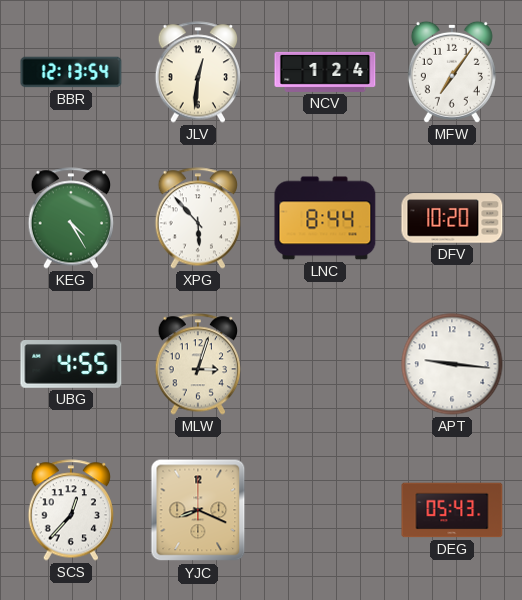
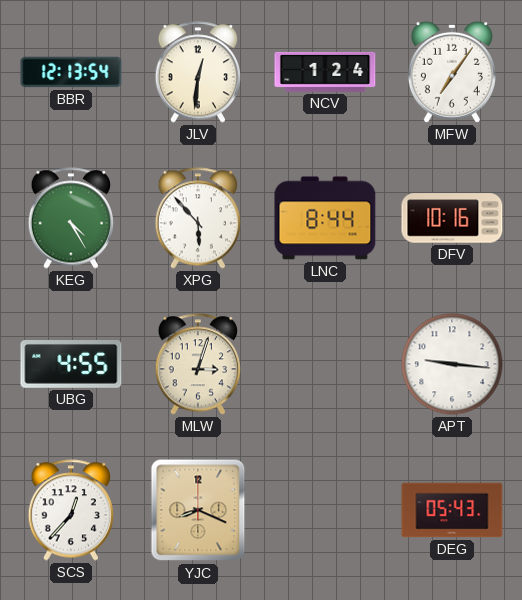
DFV: 10:20 -> 10:16
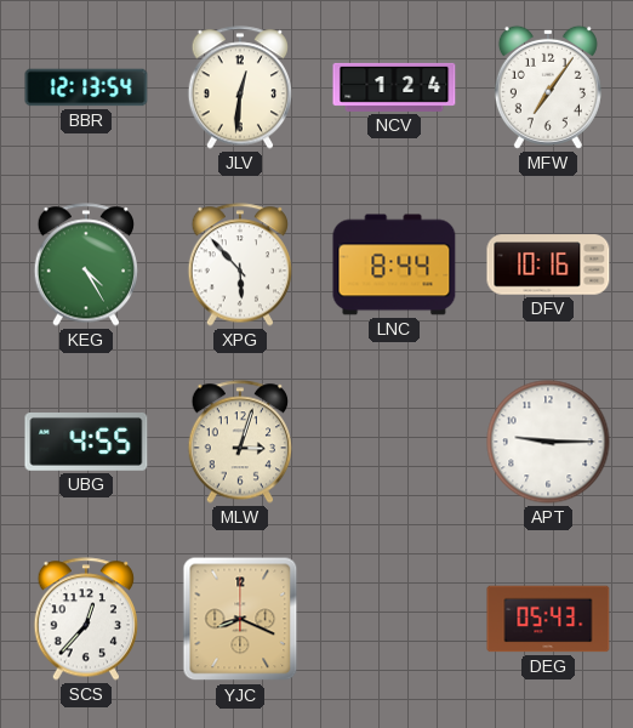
APT: 9:16 -> 9:15
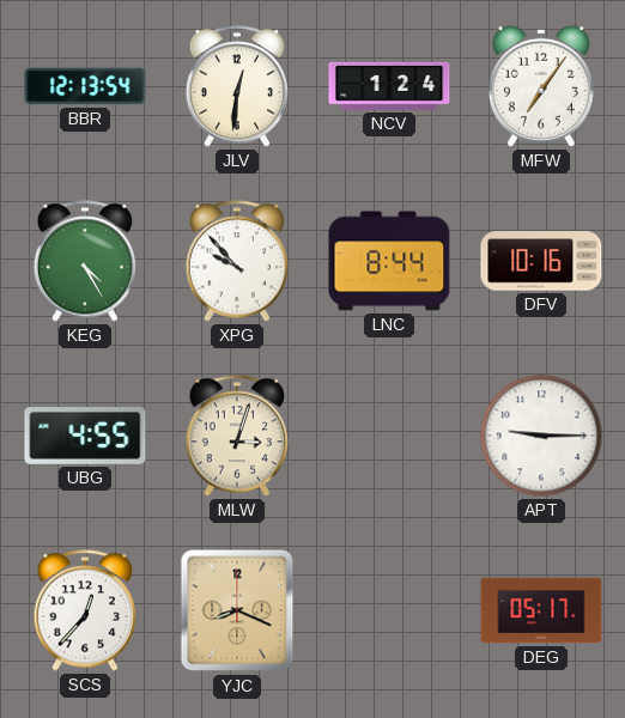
XPG: 5:53 -> 9:53
DEG: 05:43 -> 05:17
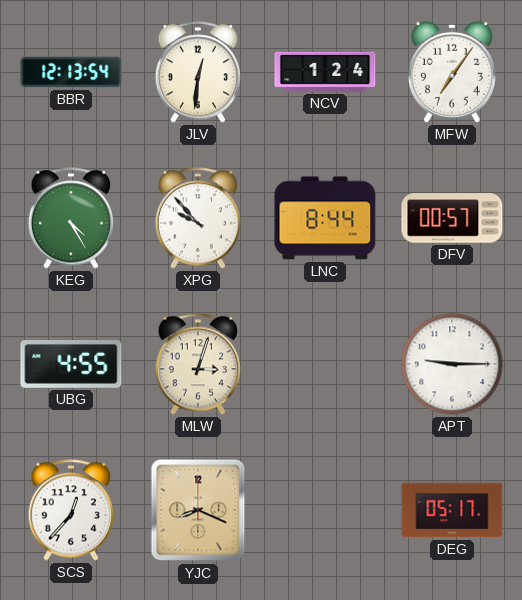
DFV: 10:16 -> 00:57
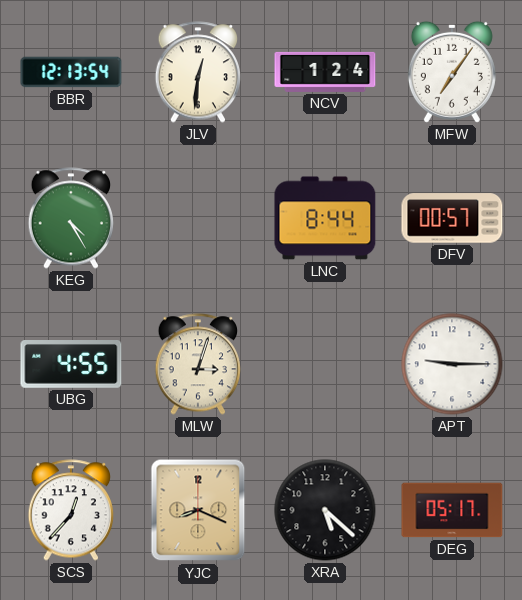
XPG: 9:53 -> none
XRA: none -> 5:22
